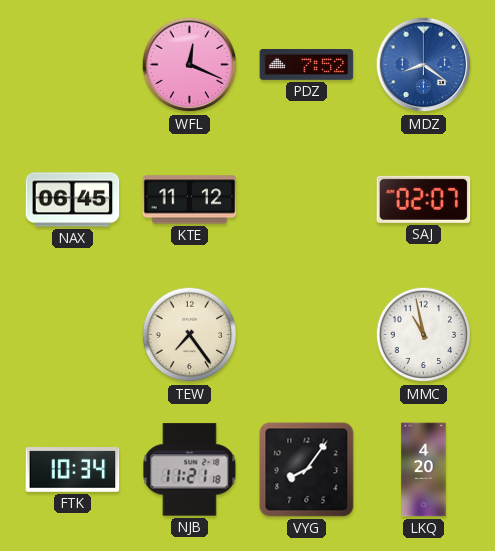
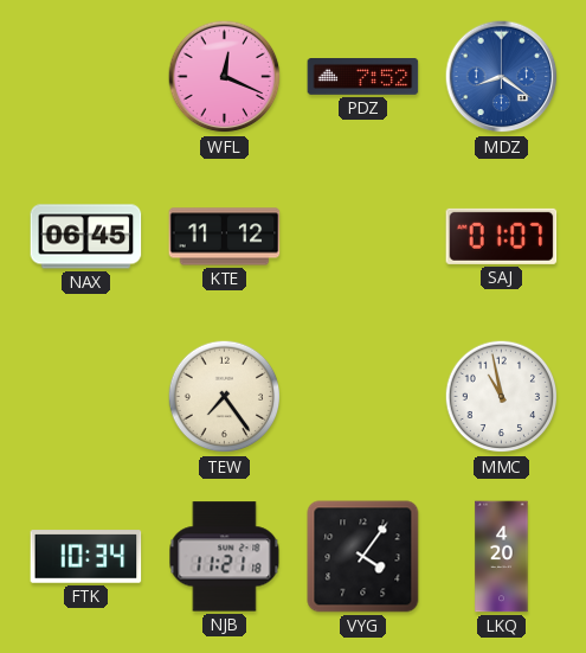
SAJ: 02:07 -> 01:07
VYG: 8:06 -> 4:06
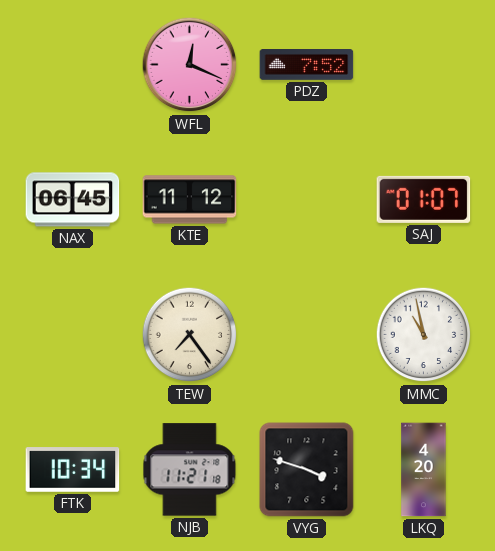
MDZ: 8:21 -> none
VYG: 4:06 -> 3:48
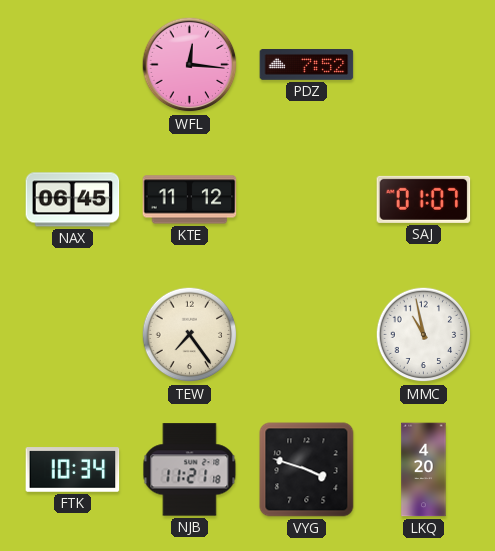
WFL: 12:19 -> 12:16
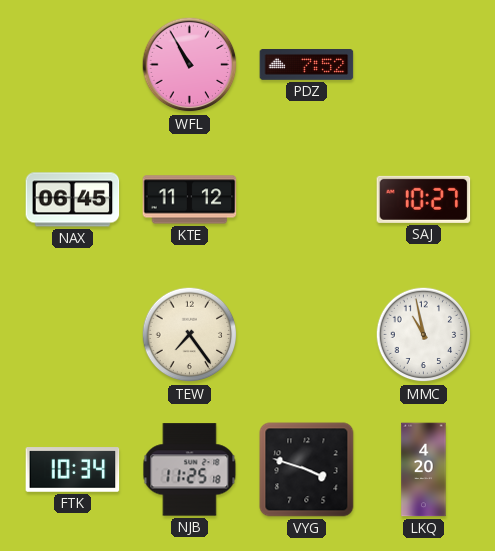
WFL: 12:16 -> 10:55
SAJ: 01:07 -> 10:27
NJB: 11:21 -> 11:25
